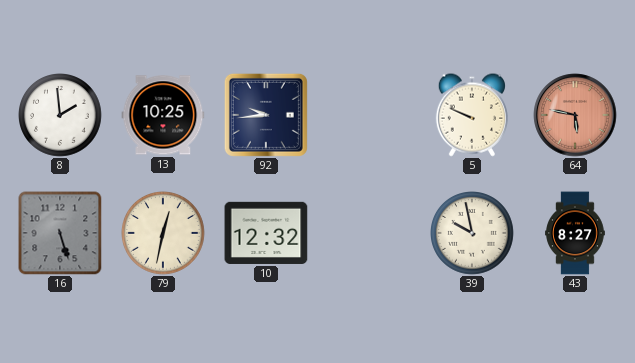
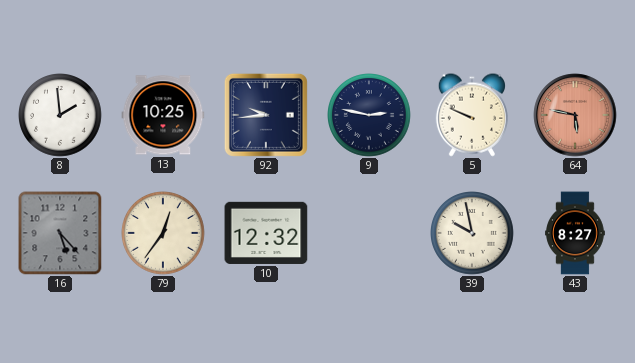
9: none -> 2:47
16: 5:27 -> 5:23
79: 12:32 -> 12:36
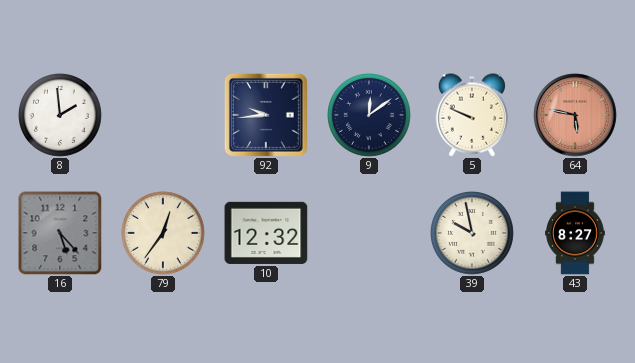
13: 10:25 -> none
9: 2:47 -> 12:09
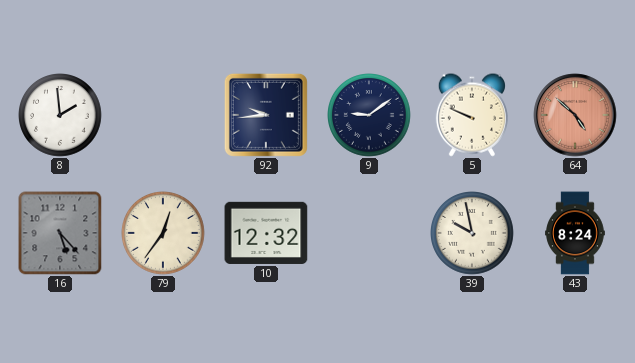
9: 12:09 -> 9:09
64: 5:47 -> 4:52
43: 8:27 -> 8:24
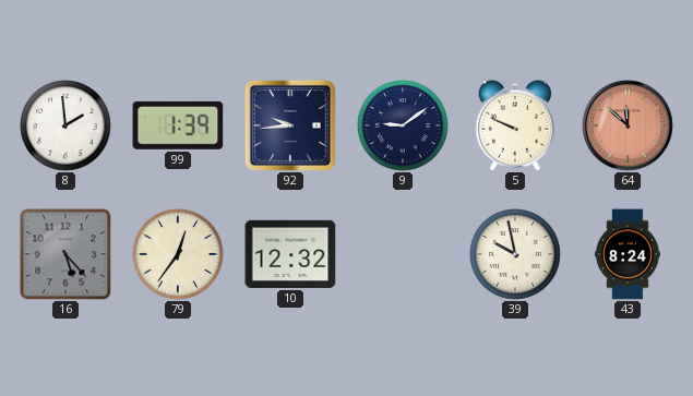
99: none -> 1:39
64: 4:52 -> 11:52
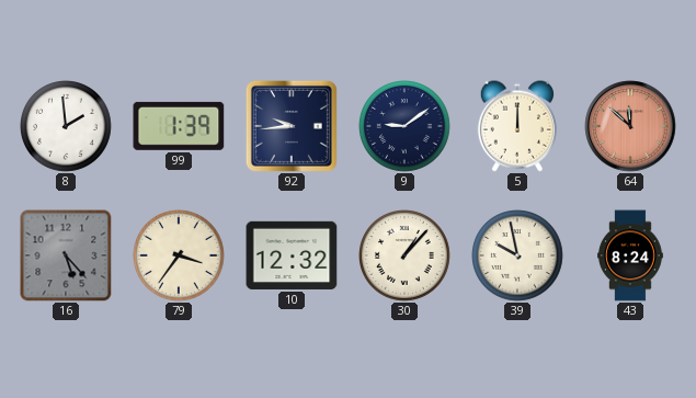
5: 9:49 -> 12:00
79: 12:36 -> 3:36
30: none -> 1:07
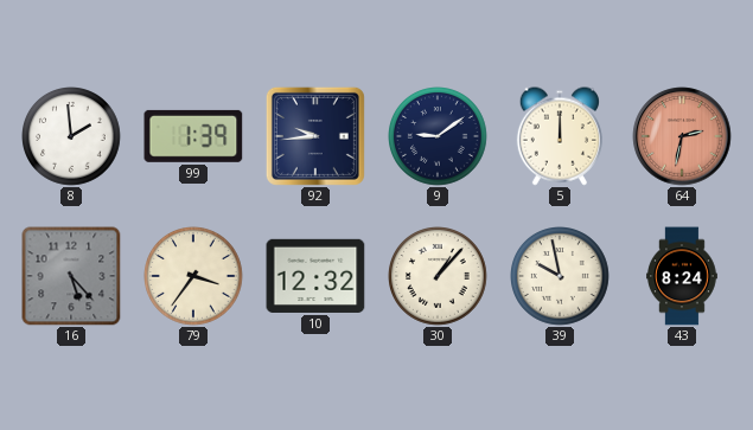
64: 11:52 -> 2:32
